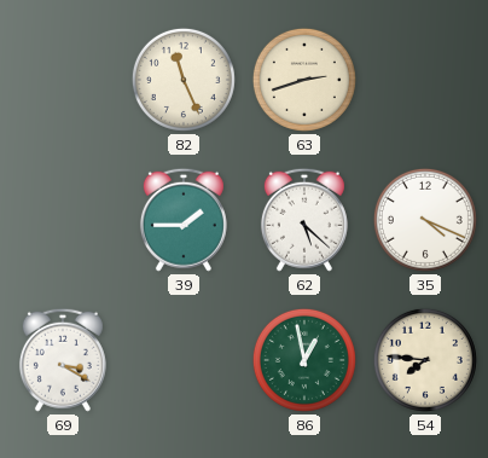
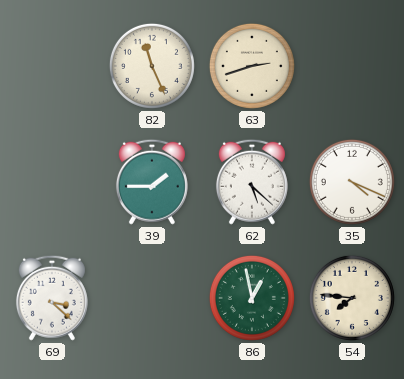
69: 3:20 -> 3:22
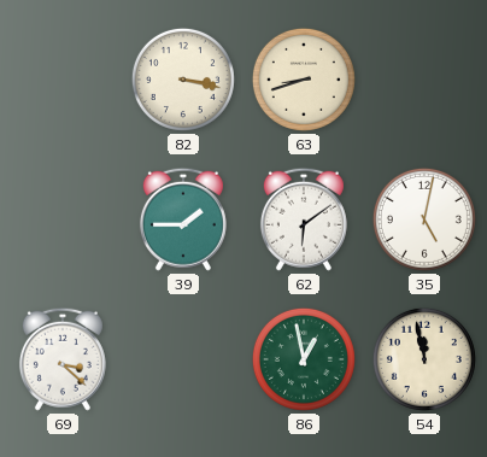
82: 11:26 -> 3:17
63: 2:42 -> 8:42
62: 5:22 -> 6:09
35: 4:19 -> 5:02
54: 7:46 -> 11:58
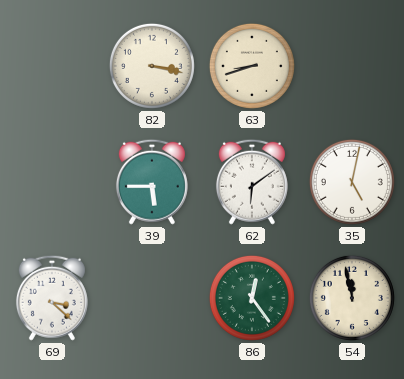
39: 1:45 -> 5:45
86: 12:58 -> 12:24
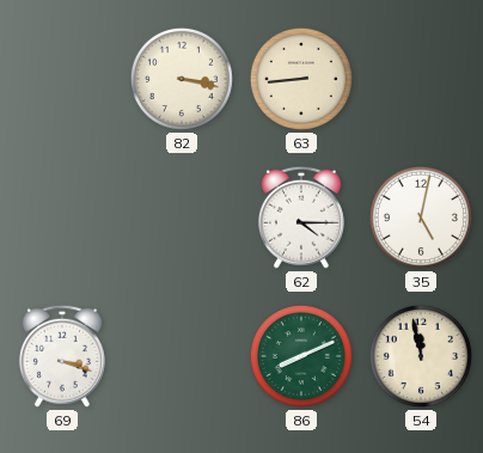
63: 8:42 -> 8:44
39: 5:45 -> none
62: 6:09 -> 4:15
69: 3:22 -> 3:18
86: 12:24 -> 8:11
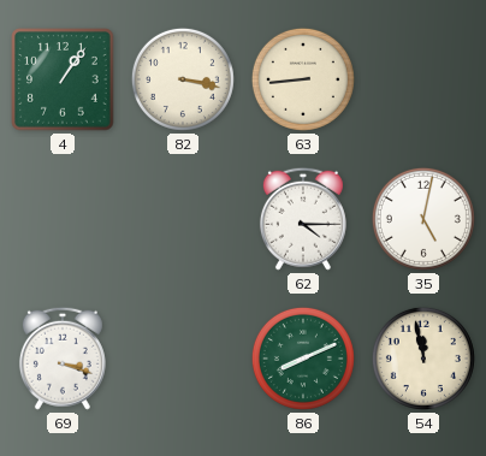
4: none -> 1:06
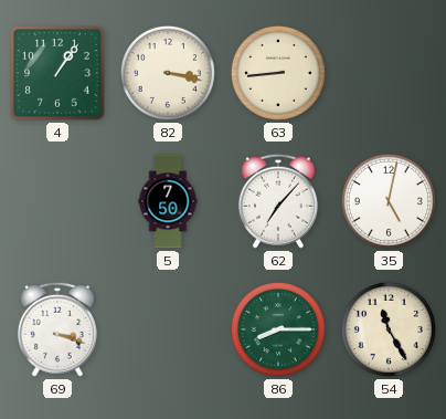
5: none -> 7:50
62: 4:15 -> 7:07
86: 8:11 -> 8:15
54: 11:58 -> 11:25
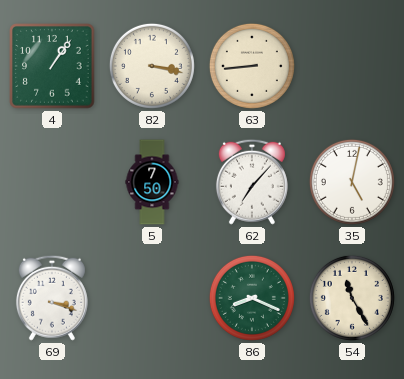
86: 8:15 -> 8:19
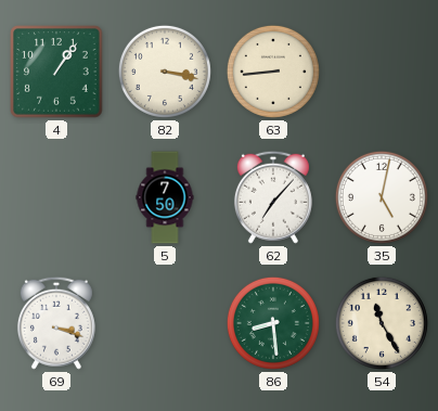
86: 8:19 -> 8:29
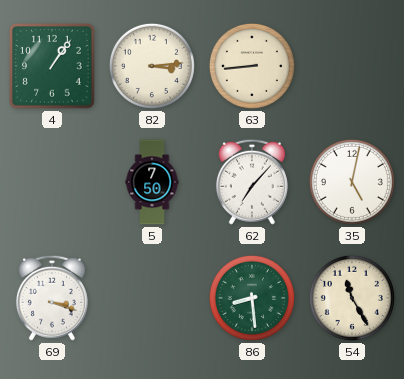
82: 3:17 -> 3:14
